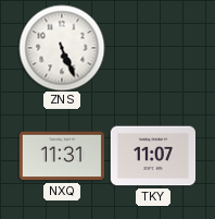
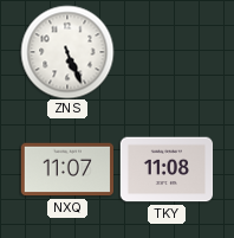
NXQ: 11:31 -> 11:07
TKY: 11:07 -> 11:08
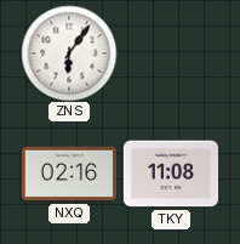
ZNS: 5:26 -> 6:06
NXQ: 11:07 -> 02:16
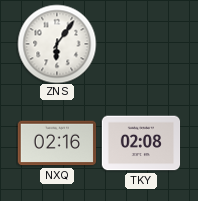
TKY: 11:08 -> 02:08
